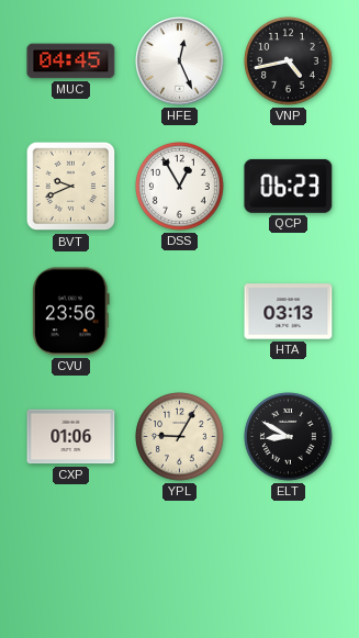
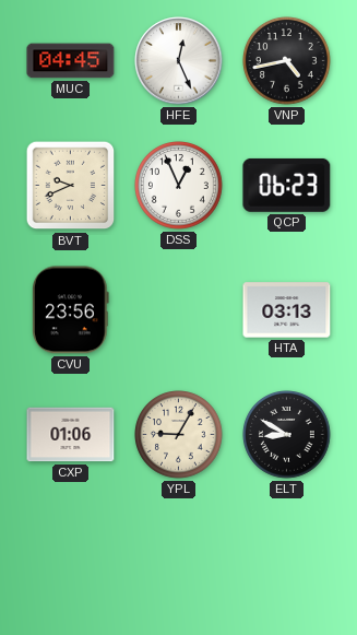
DSS: 12:55 -> 12:56
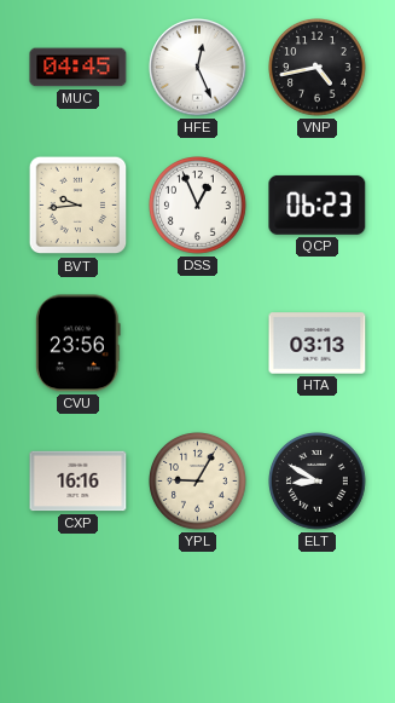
BVT: 9:41 -> 9:44
CXP: 01:06 -> 16:16
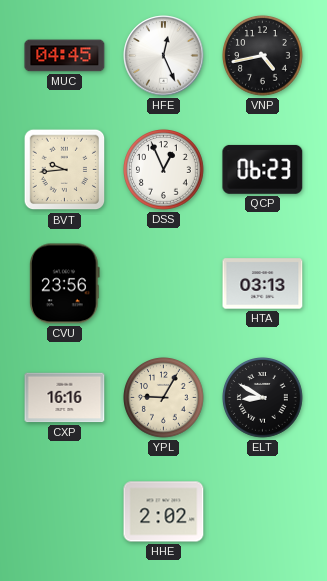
HHE: none -> 2:02
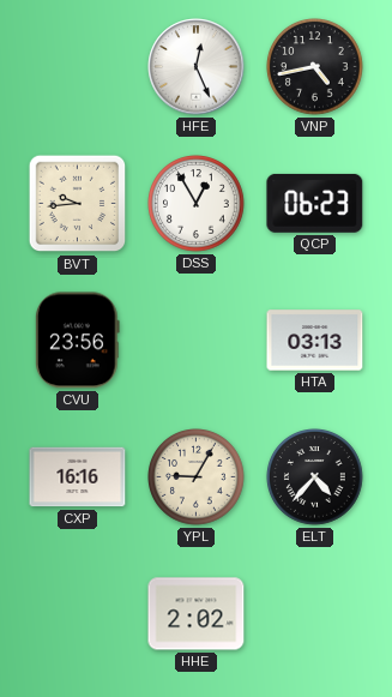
MUC: 04:45 -> none
DSS: 12:56 -> 12:55
ELT: 8:50 -> 4:37
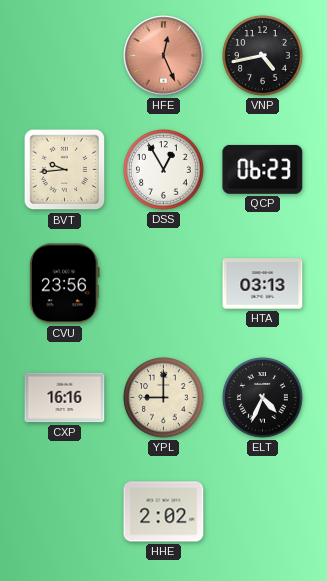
HFE dial: white -> salmon
YPL: 9:05 -> 9:00
ELT: 4:37 -> 4:34
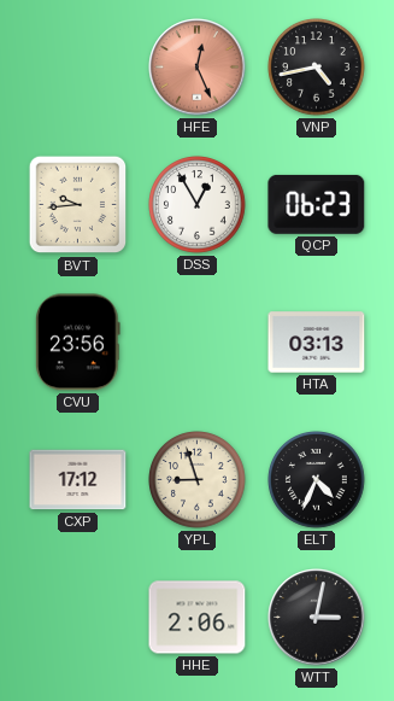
CXP: 16:16 -> 17:12
YPL: 9:00 -> 8:57
HHE: 2:02 -> 2:06
WTT: none -> 3:02
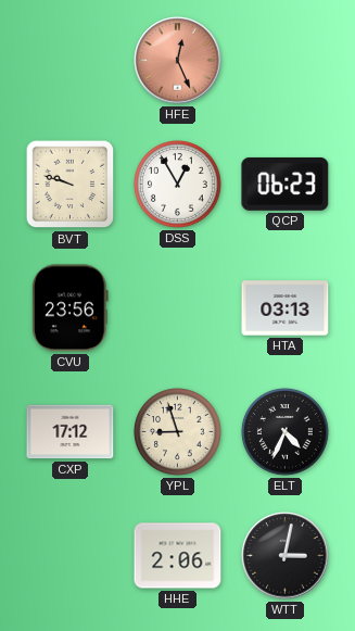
VNP: 4:43 -> none
BVT: 9:44 -> 9:48
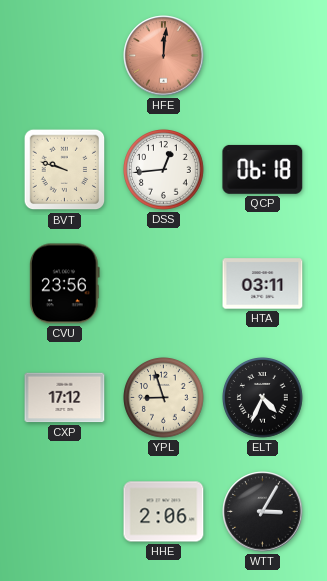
HFE: 12:26 -> 12:01
DSS: 12:55 -> 12:44
QCP: 06:23 -> 06:18
HTA: 03:13 -> 03:11
WTT: 3:02 -> 3:05
